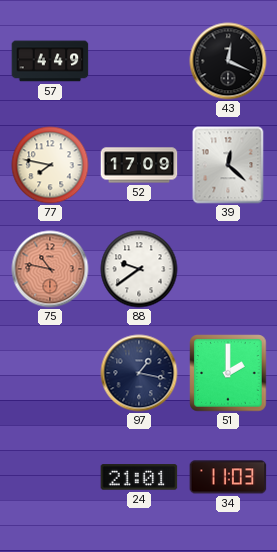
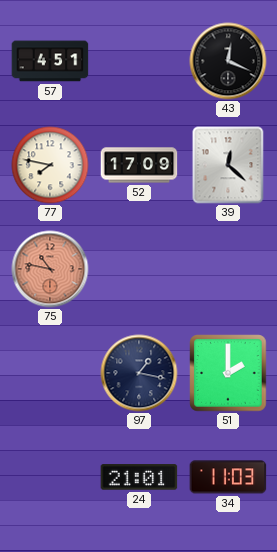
57: 4:49 -> 4:51
88: 9:39 -> none
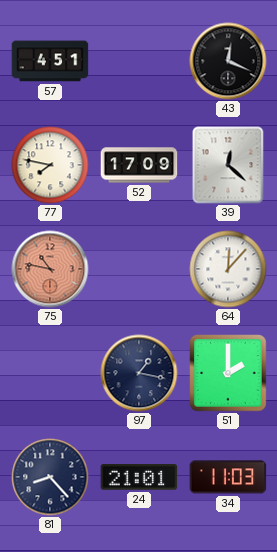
64: none -> 12:07
81: none -> 8:23
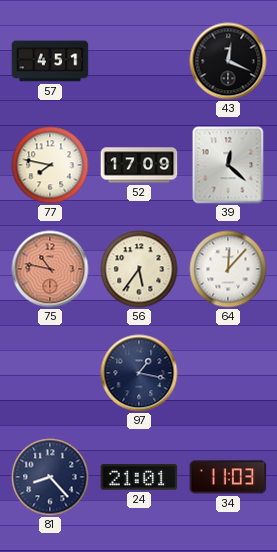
56: none -> 5:36
51: 2:00 -> none
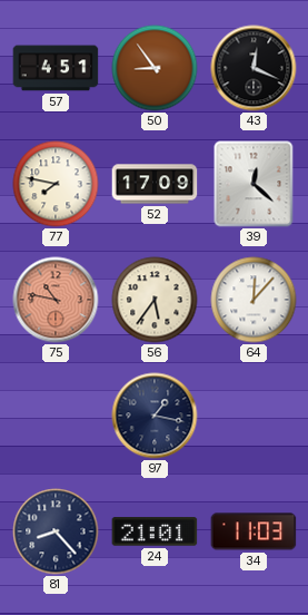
50: none -> 8:54
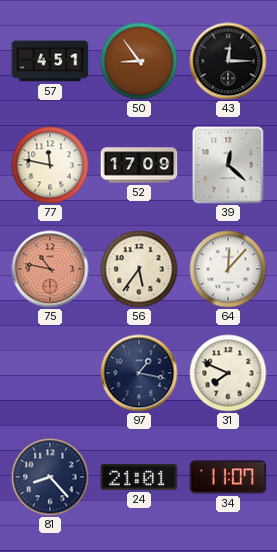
43: 12:19 -> 12:15
77: 7:47 -> 11:47
31: none -> 7:49
34: 11:03 -> 11:07
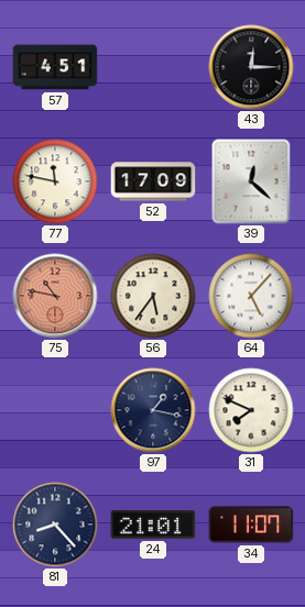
50: 8:54 -> none
64: 12:07 -> 5:07
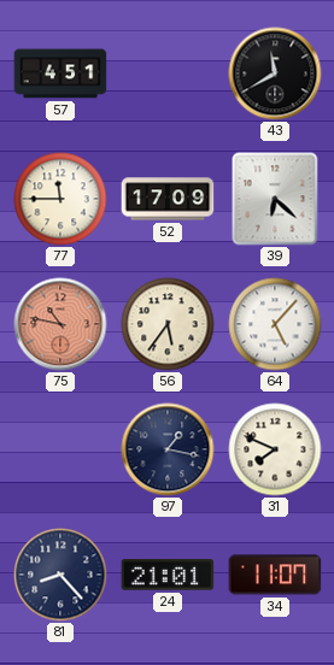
43: 12:15 -> 11:40
77: 11:47 -> 11:45
39: 12:22 -> 6:22
